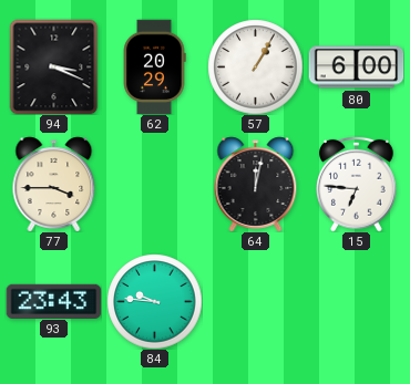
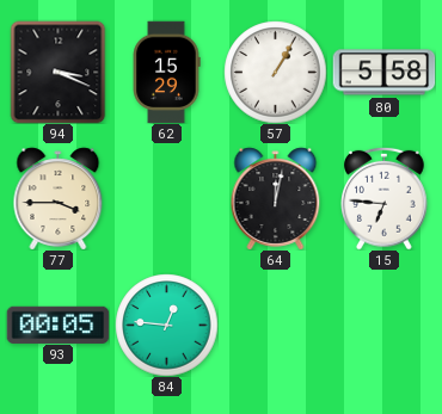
62: 20:29 -> 15:29
80: 6:00 -> 5:58
93: 23:43 -> 00:05
84: 9:46 -> 12:46
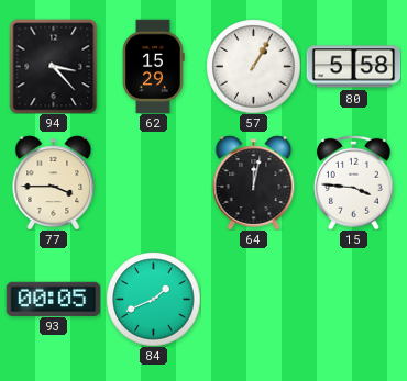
94: 3:19 -> 3:23
15: 6:46 -> 3:46
84: 12:46 -> 1:41
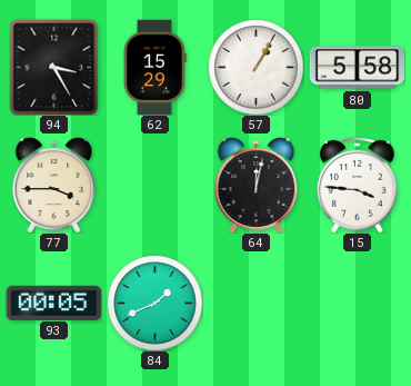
94: 3:23 -> 3:25
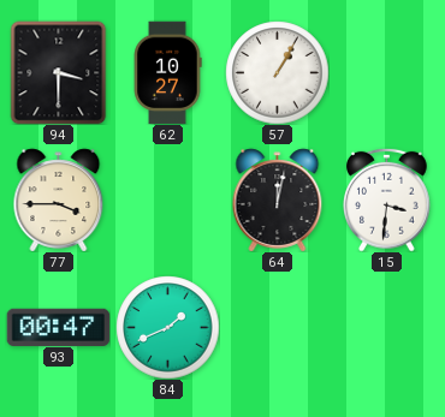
94: 3:25 -> 3:30
62: 15:29 -> 10:27
80: 5:58 -> none
15: 3:46 -> 3:31
93: 00:05 -> 00:47
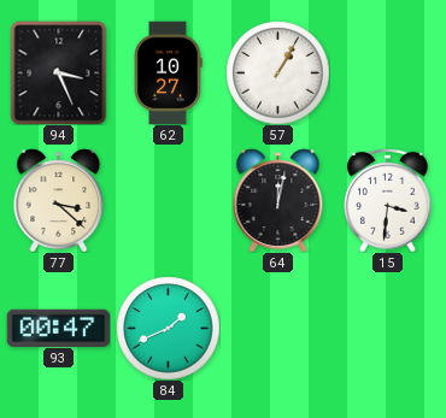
94: 3:30 -> 3:26
77: 3:45 -> 3:22
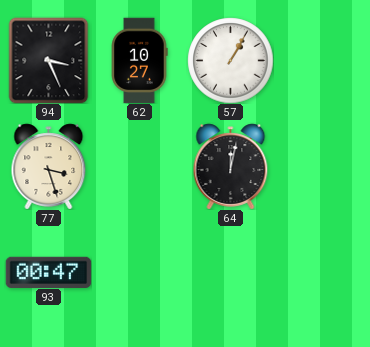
77: 3:22 -> 3:27
15: 3:31 -> none
84: 1:41 -> none
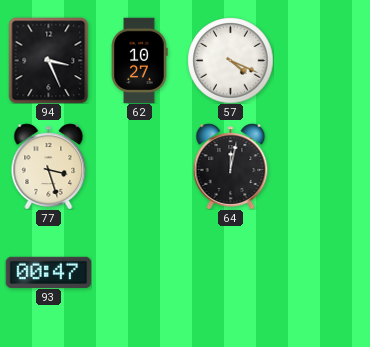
57: 1:05 -> 4:19
